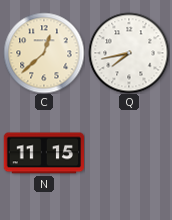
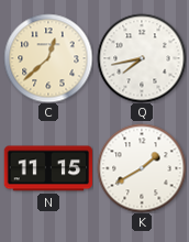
K: none -> 1:40
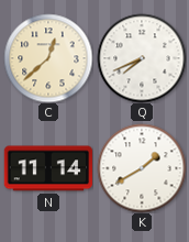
Q: 7:43 -> 7:41
N: 11:15 -> 11:14
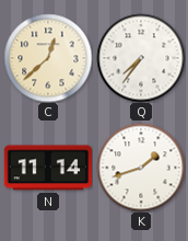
Q: 7:41 -> 7:36
K: 1:40 -> 1:42
